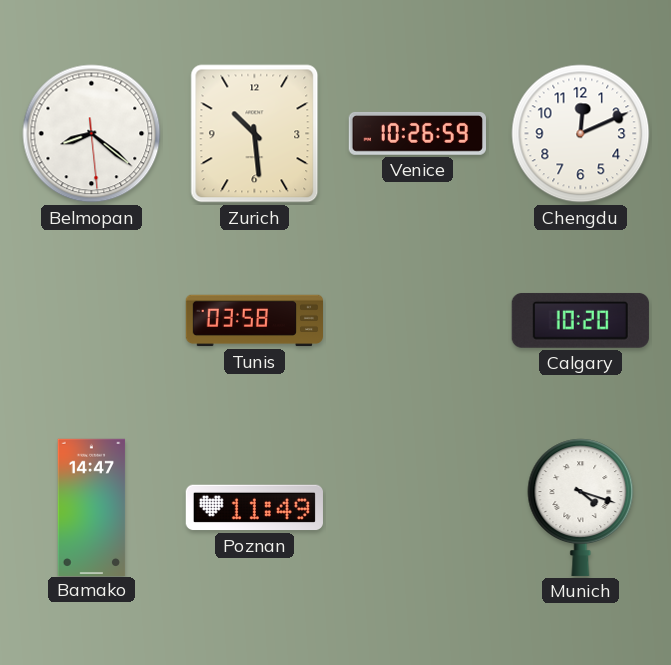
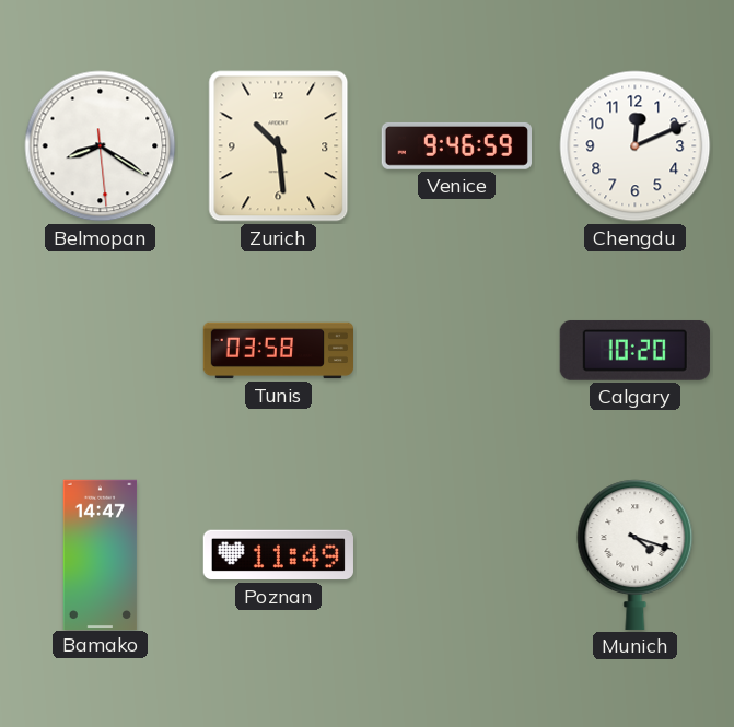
Belmopan: 8:21 -> 8:20
Venice: 10:26 -> 9:46
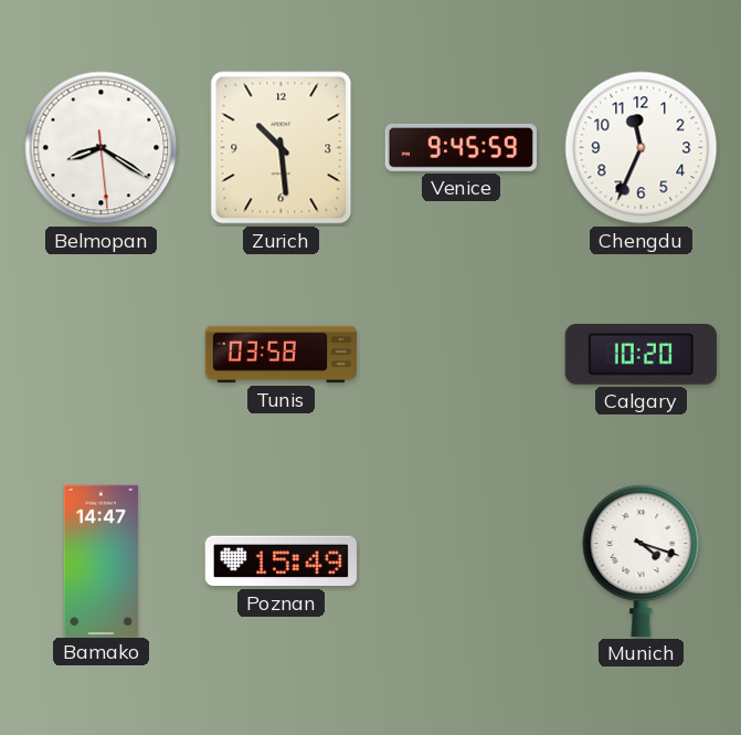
Venice: 9:46 -> 9:45
Chengdu: 12:11 -> 11:34
Poznan: 11:49 -> 15:49
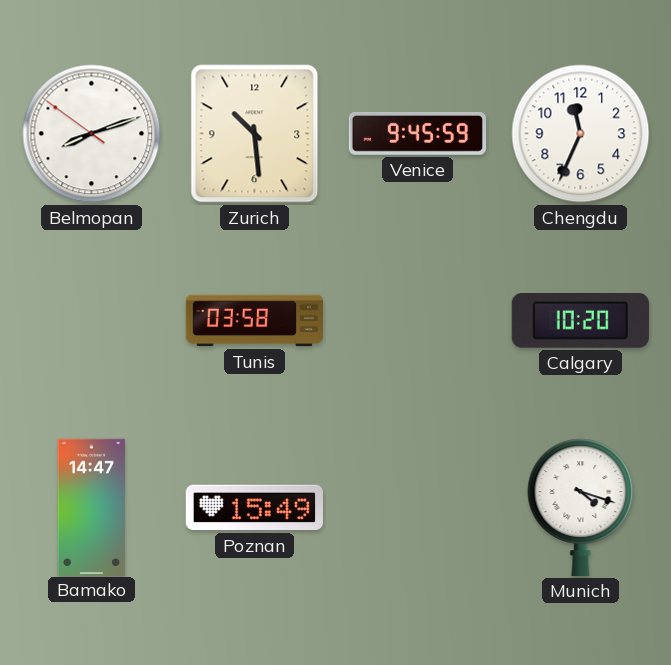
Belmopan: 8:20 -> 8:11
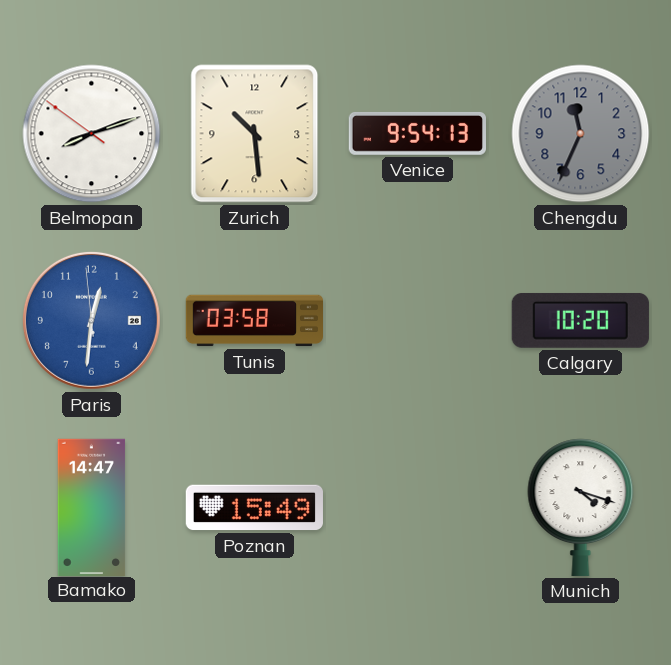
Venice: 9:45 -> 9:54
Chengdu dial: white -> grey
Paris: none -> 12:30
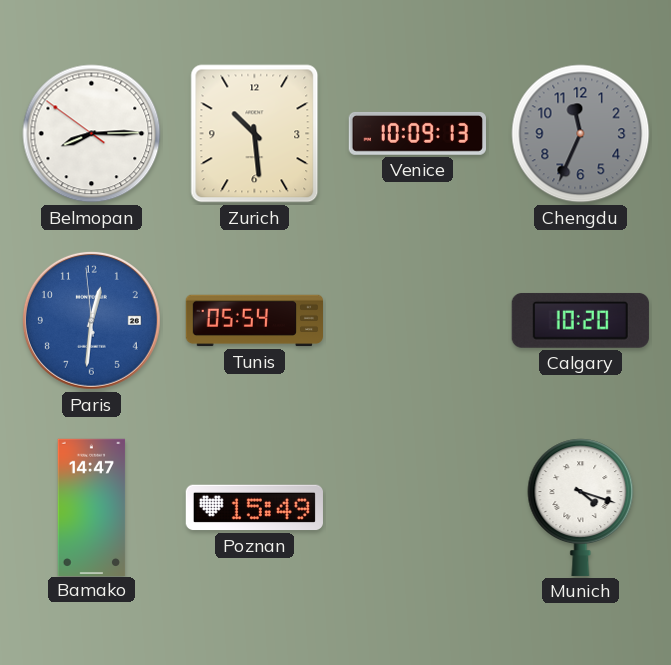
Belmopan: 8:11 -> 8:14
Venice: 9:54 -> 10:09
Tunis: 03:58 -> 05:54
